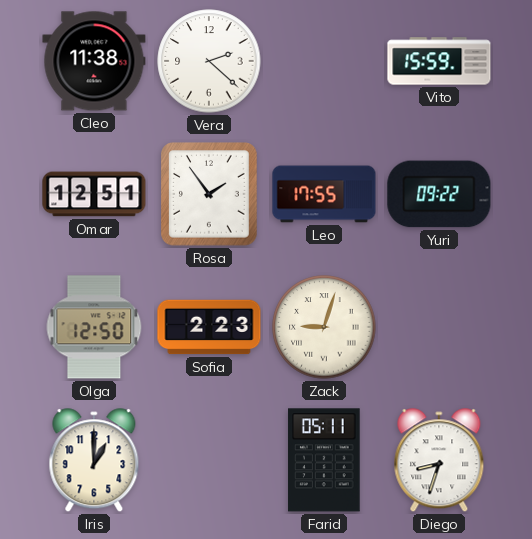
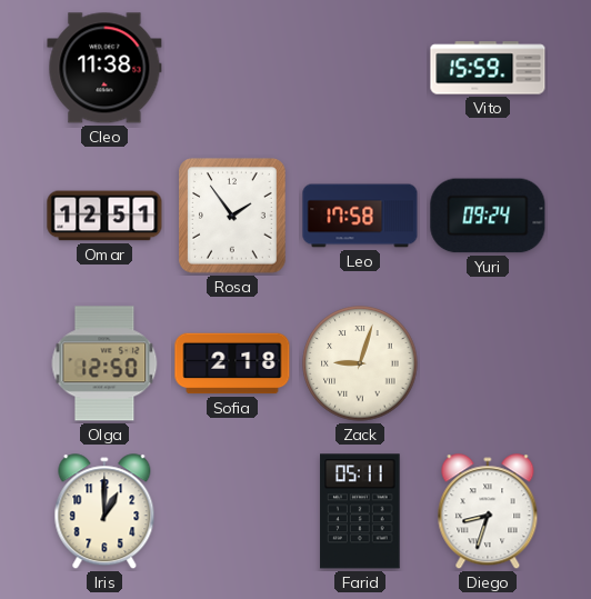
Vera: 2:22 -> none
Leo: 17:55 -> 17:58
Yuri: 09:22 -> 09:24
Sofia: 2:23 -> 2:18
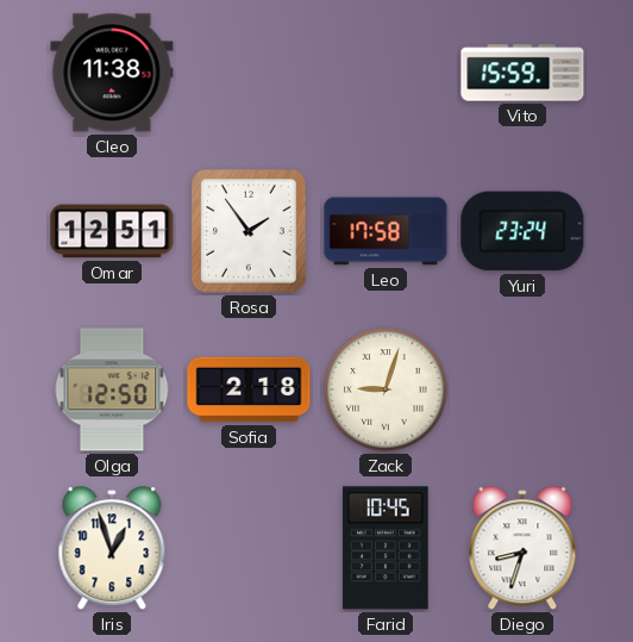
Yuri: 09:24 -> 23:24
Iris: 1:00 -> 12:57
Farid: 05:11 -> 10:45
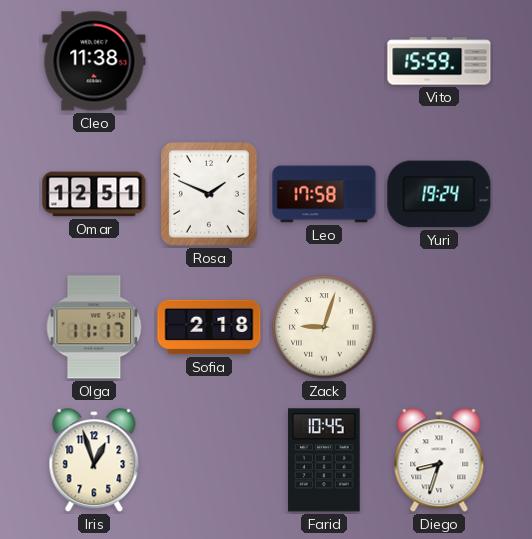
Rosa: 1:54 -> 1:49
Yuri: 23:24 -> 19:24
Olga: 12:50 -> 11:17
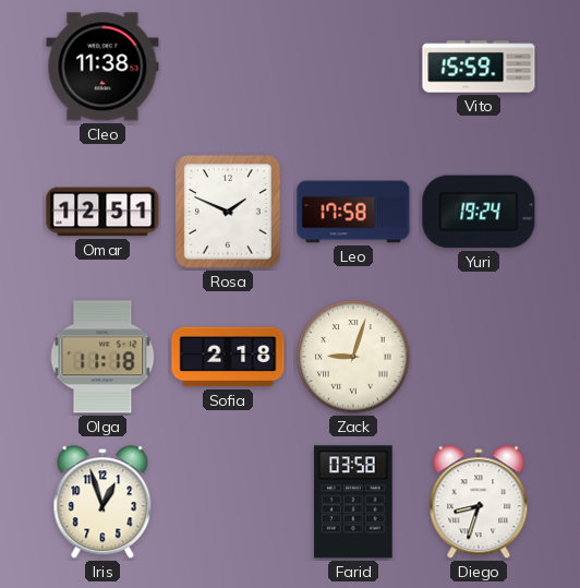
Olga: 11:17 -> 11:18
Farid: 10:45 -> 03:58
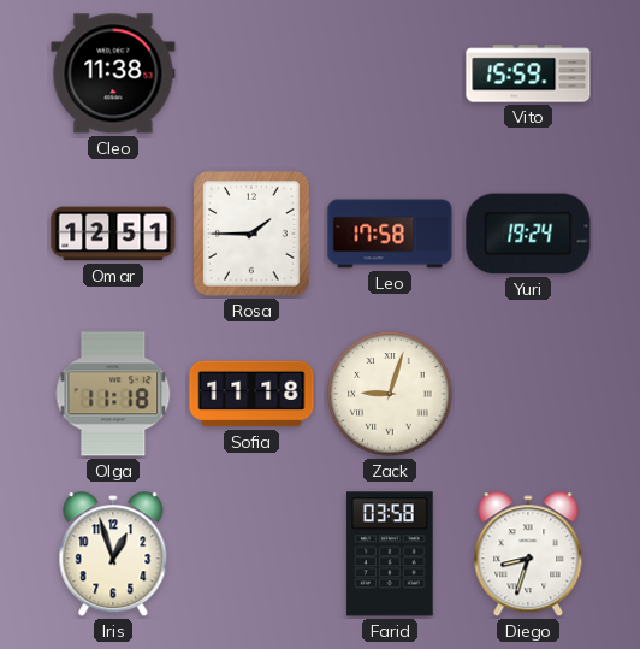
Rosa: 1:49 -> 1:45
Sofia: 2:18 -> 11:18
